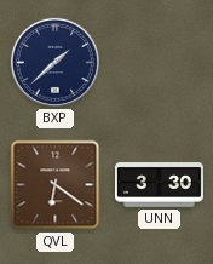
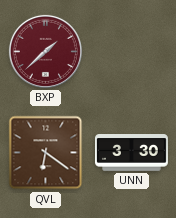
BXP dial: navy -> burgundy
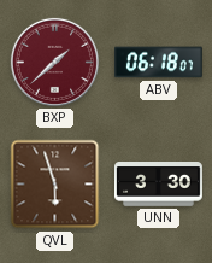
ABV: none -> 06:18
QVL: 6:21 -> 5:57
